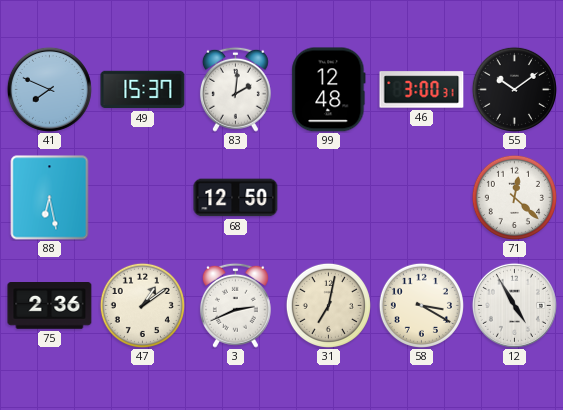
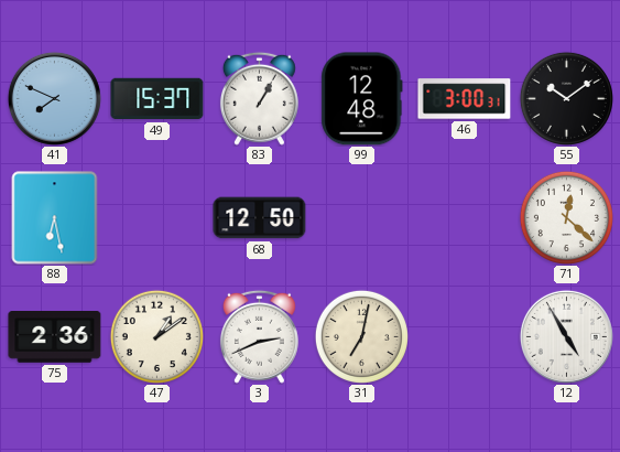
83: 2:01 -> 1:05
58: 3:20 -> none
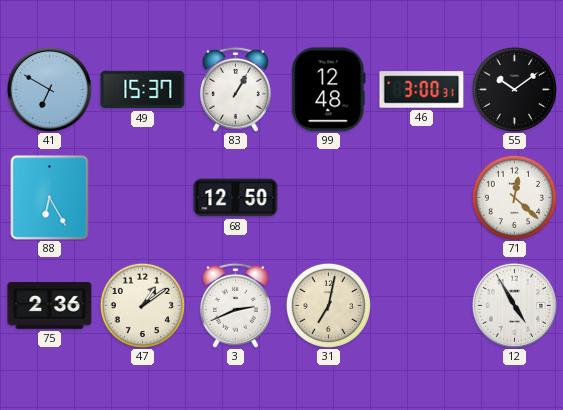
41: 7:49 -> 6:50
88: 6:28 -> 6:25
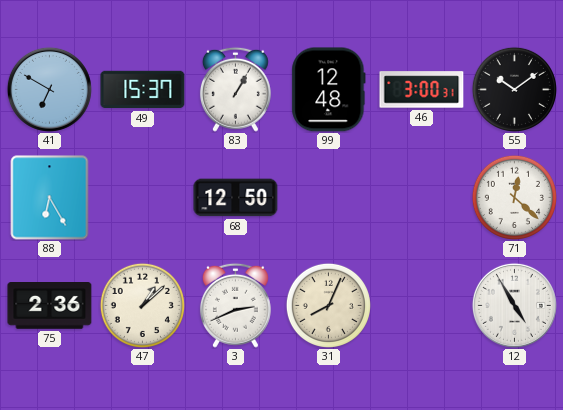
47: 1:09 -> 1:08
31: 7:02 -> 8:04
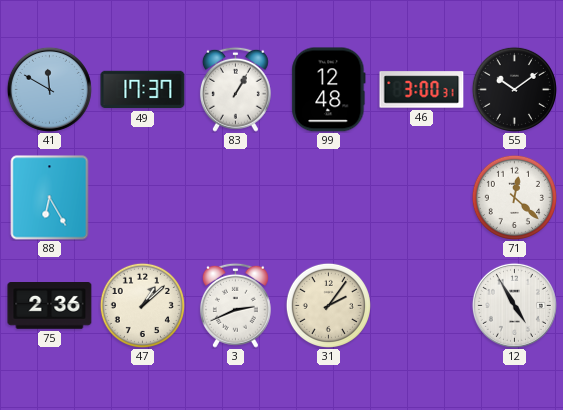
41: 6:50 -> 11:50
49: 15:37 -> 17:37
68: 12:50 -> none
31: 8:04 -> 2:06
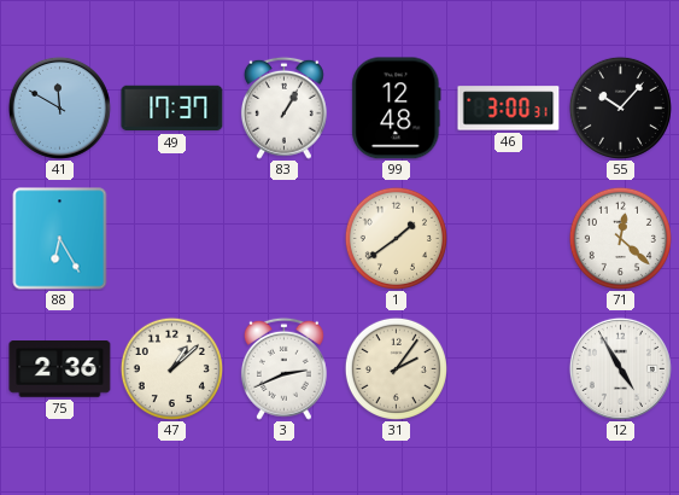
55: 10:09 -> 10:07
1: none -> 1:39
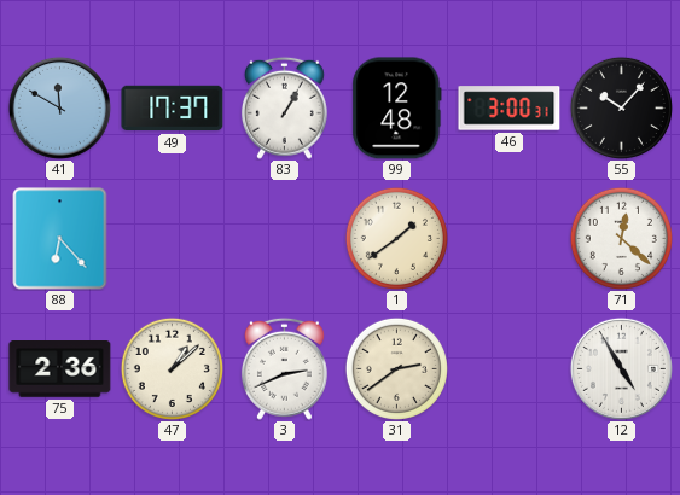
88: 6:25 -> 6:23
31: 2:06 -> 2:39
